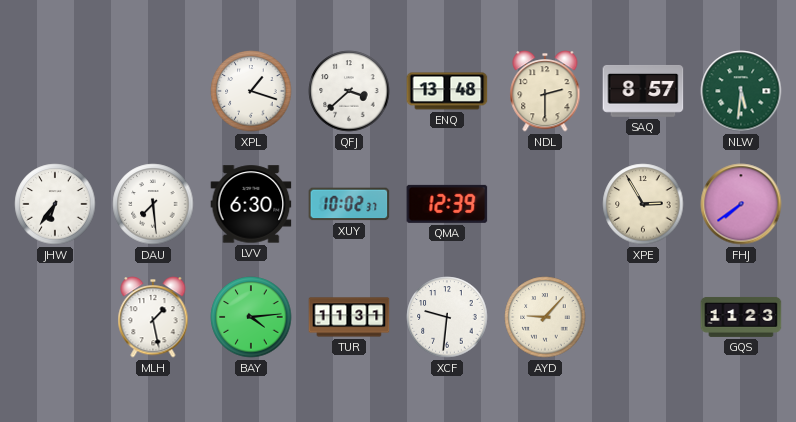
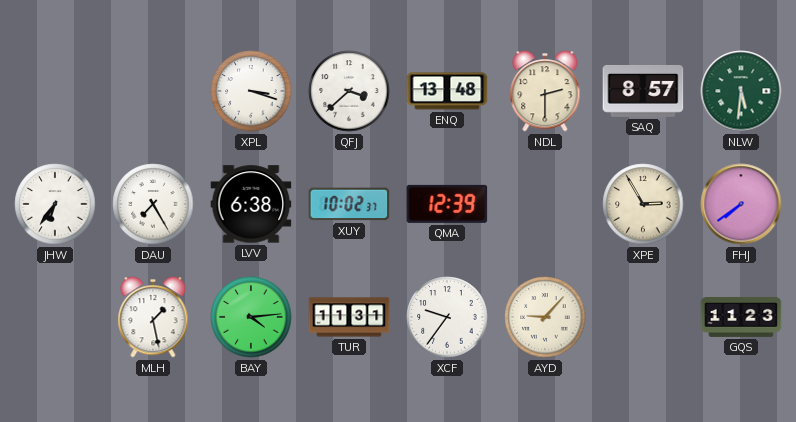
XPL: 1:18 -> 3:18
DAU: 7:29 -> 7:25
LVV: 6:30 -> 6:38
XCF: 9:31 -> 9:36
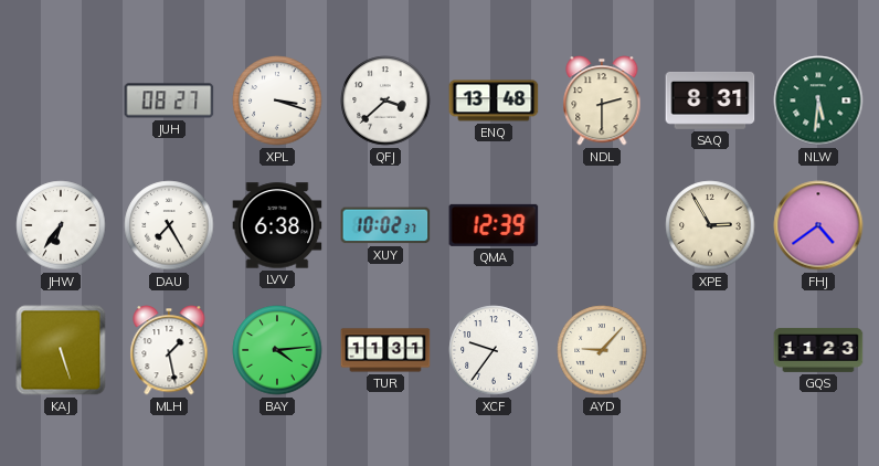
JUH: none -> 08:27
SAQ: 8:57 -> 8:31
FHJ: 7:39 -> 4:39
KAJ: none -> 5:27
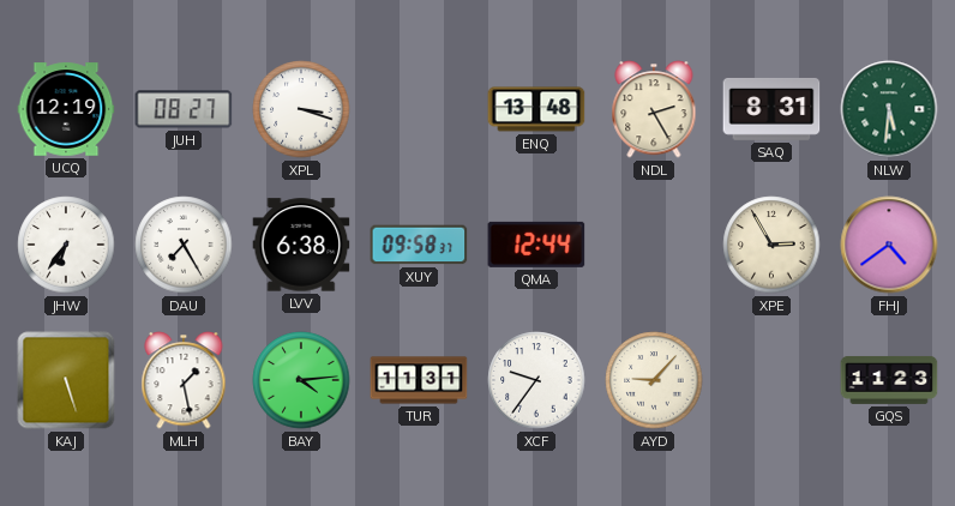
UCQ: none -> 12:19
QFJ: 3:38 -> none
NDL: 2:30 -> 2:25
XUY: 10:02 -> 09:58
QMA: 12:39 -> 12:44
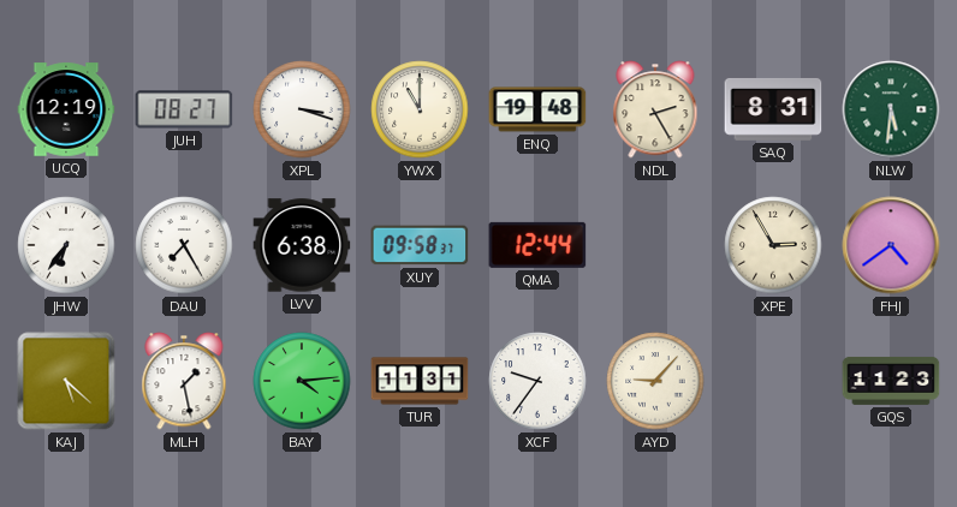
YWX: none -> 11:00
ENQ: 13:48 -> 19:48
KAJ: 5:27 -> 5:22
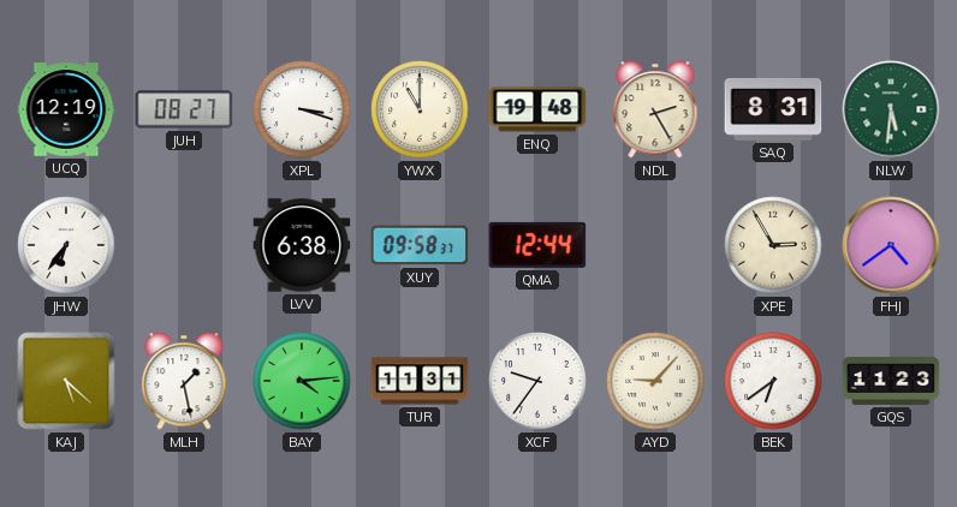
DAU: 7:25 -> none
BEK: none -> 6:39
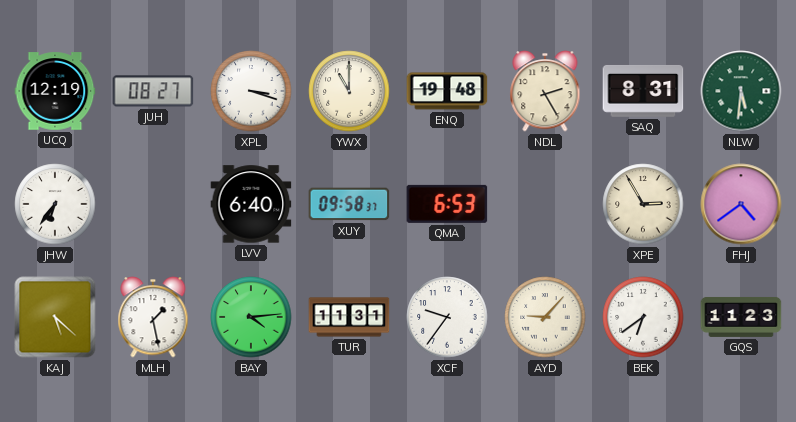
LVV: 6:38 -> 6:40
QMA: 12:44 -> 6:53
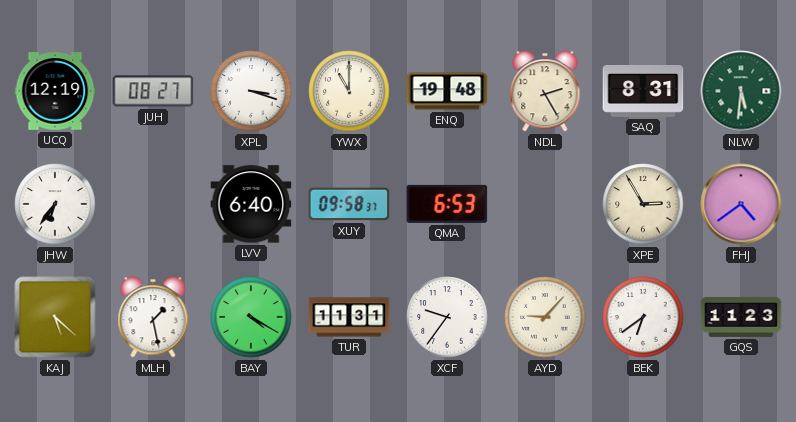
BAY: 4:14 -> 4:20
